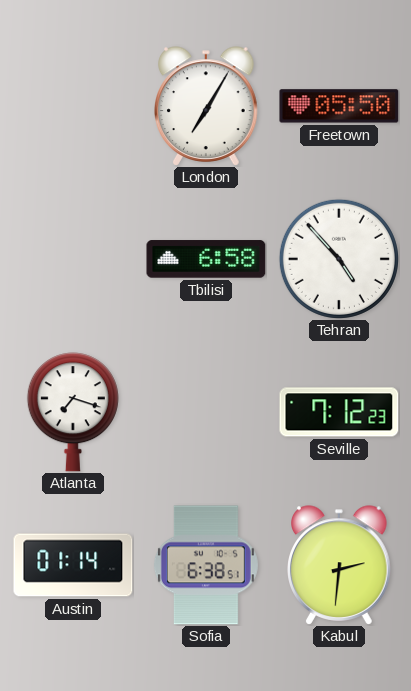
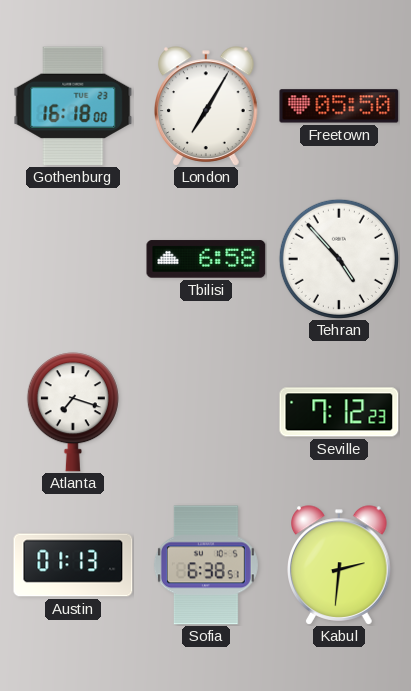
Gothenburg: none -> 16:18
Austin: 01:14 -> 01:13
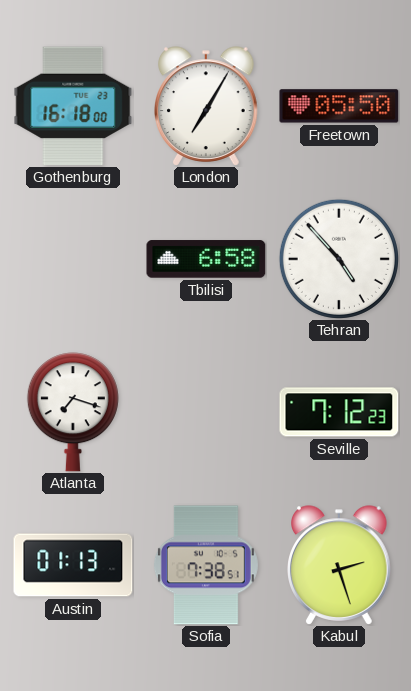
Sofia: 6:38 -> 7:38
Kabul: 2:31 -> 2:27
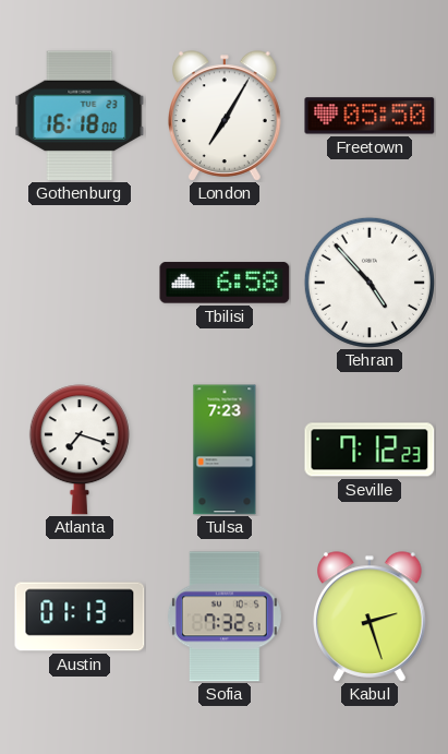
Tulsa: none -> 7:23
Sofia: 7:38 -> 7:32
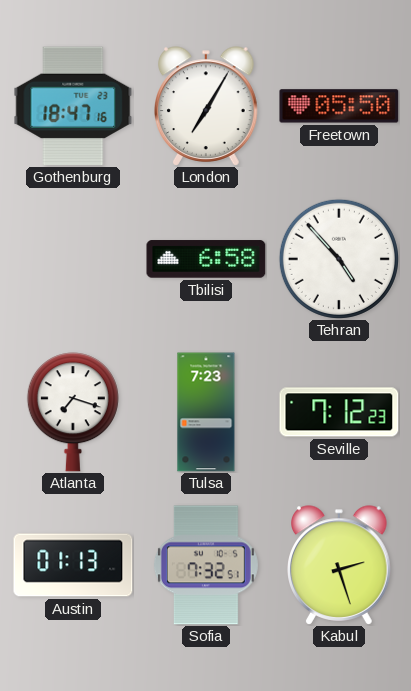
Gothenburg: 16:18 -> 18:47
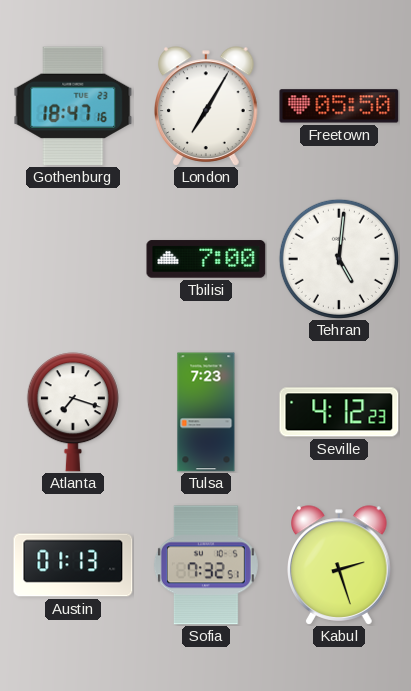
Tbilisi: 6:58 -> 7:00
Tehran: 4:53 -> 5:01
Seville: 7:12 -> 4:12
